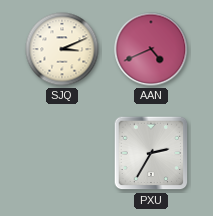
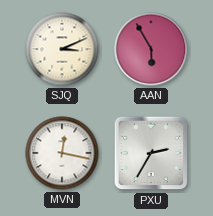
AAN: 4:41 -> 5:55
MVN: none -> 12:17
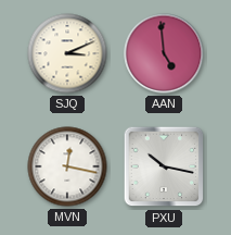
AAN: 5:55 -> 4:59
PXU: 2:35 -> 10:17
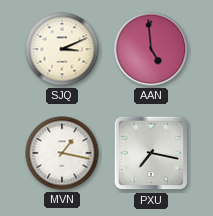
MVN: 12:17 -> 1:17
PXU: 10:17 -> 7:17
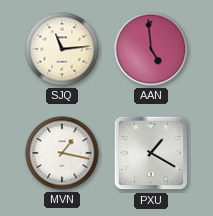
SJQ: 3:11 -> 11:14
PXU: 7:17 -> 1:20
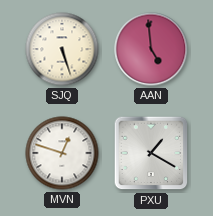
SJQ: 11:14 -> 5:27
MVN: 1:17 -> 12:48
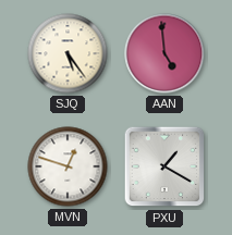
SJQ: 5:27 -> 5:24
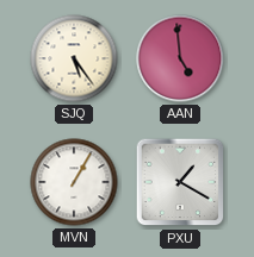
MVN: 12:48 -> 1:05
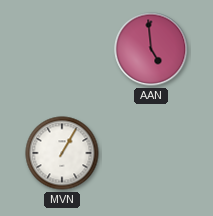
SJQ: 5:24 -> none
PXU: 1:20 -> none
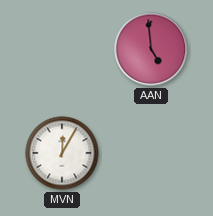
MVN: 1:05 -> 12:05
